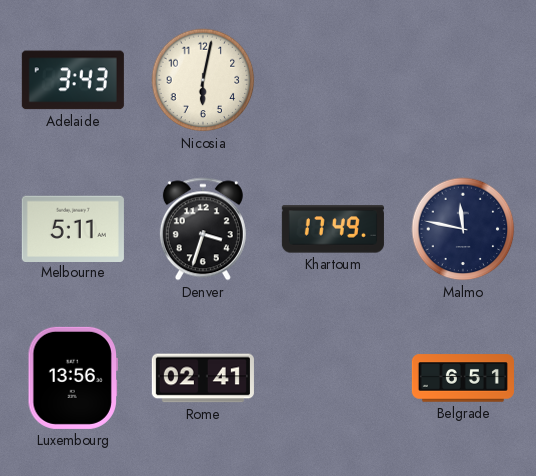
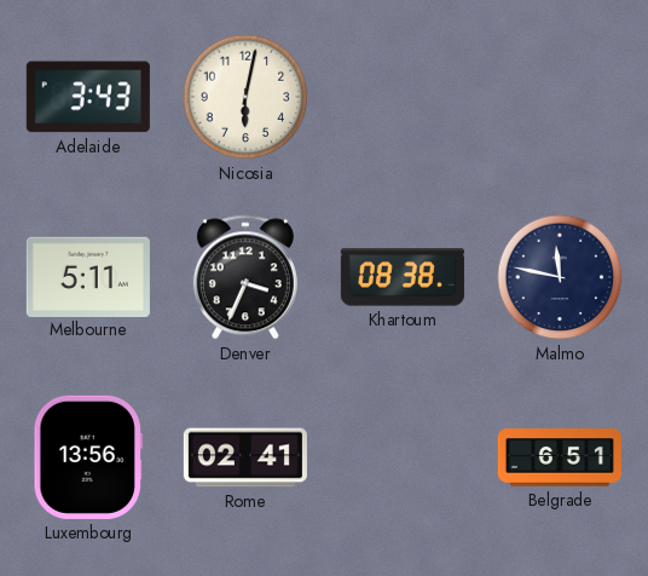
Denver: 3:33 -> 3:34
Khartoum: 17:49 -> 08:38
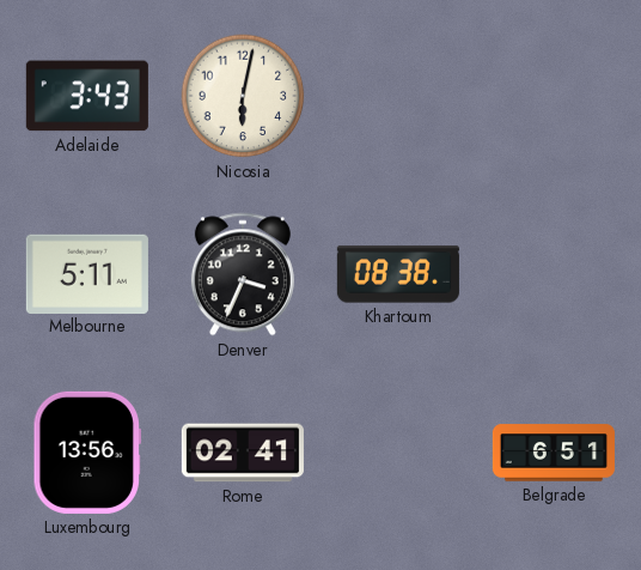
Malmo: 11:47 -> none
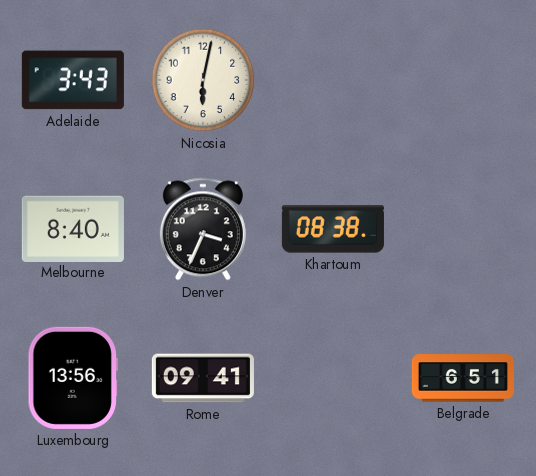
Melbourne: 5:11 -> 8:40
Rome: 02:41 -> 09:41
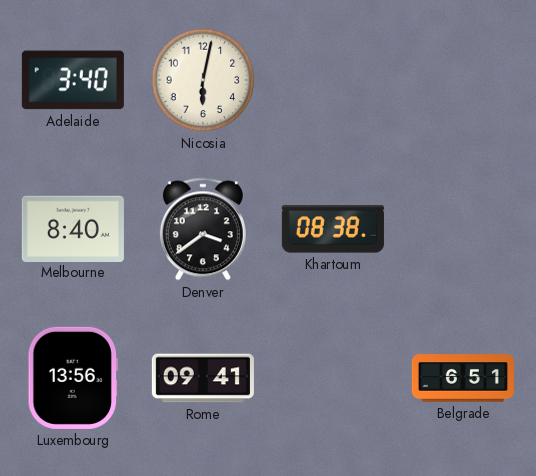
Adelaide: 3:43 -> 3:40
Denver: 3:34 -> 3:39
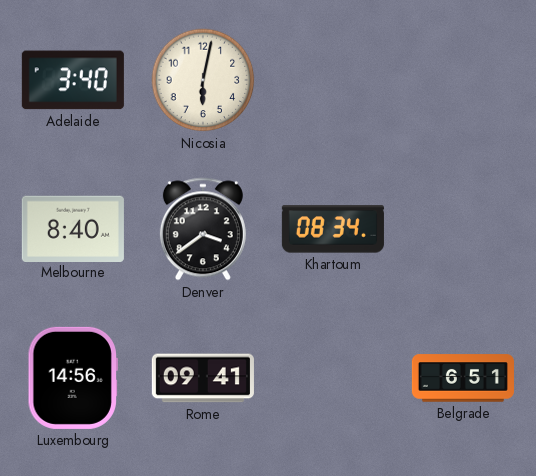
Khartoum: 08:38 -> 08:34
Luxembourg: 13:56 -> 14:56
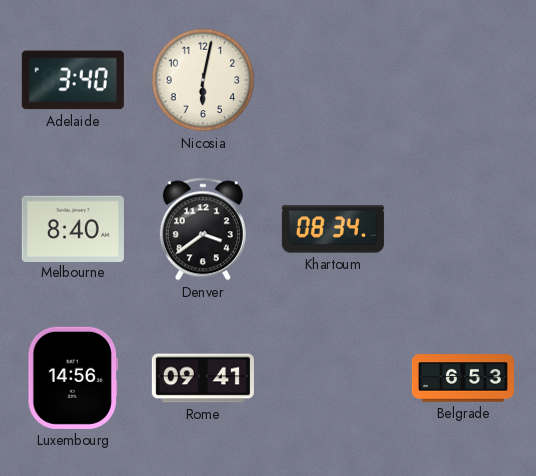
Belgrade: 6:51 -> 6:53
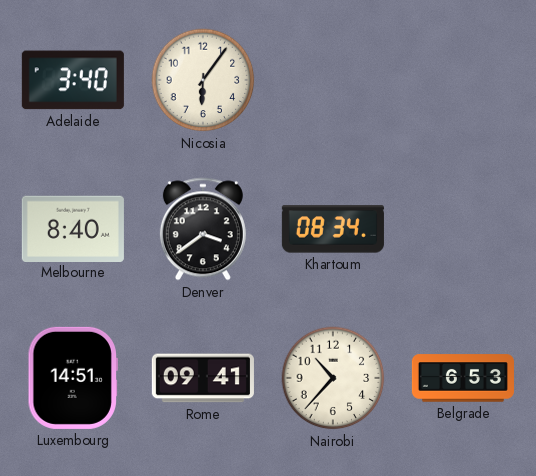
Nicosia: 6:02 -> 6:06
Luxembourg: 14:56 -> 14:51
Nairobi: none -> 10:37
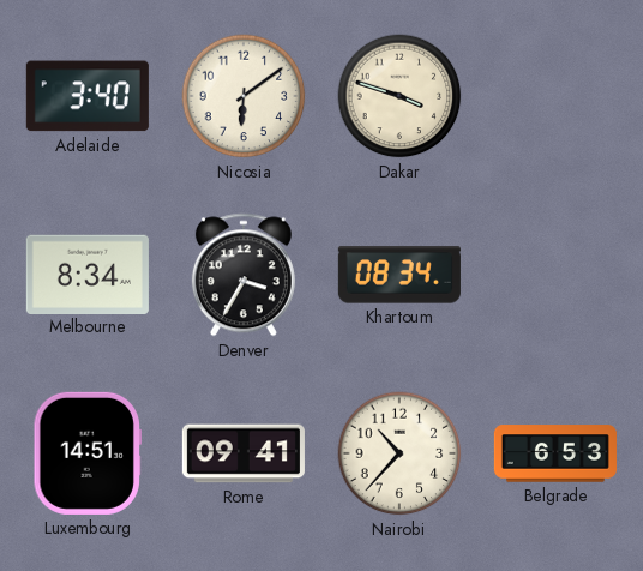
Nicosia: 6:06 -> 6:09
Dakar: none -> 3:48
Melbourne: 8:40 -> 8:34
Denver: 3:39 -> 3:35
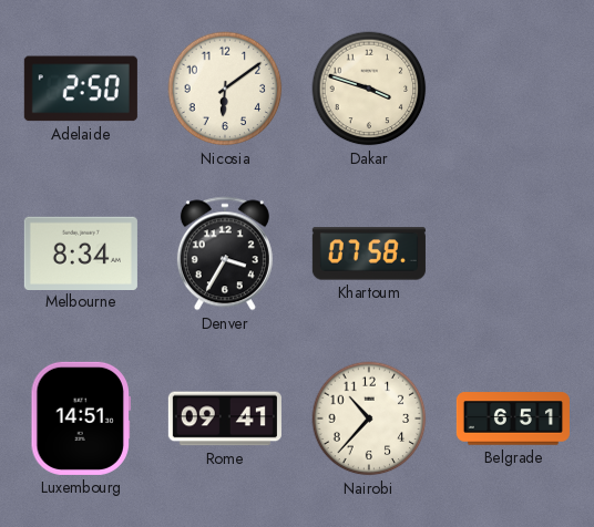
Adelaide: 3:40 -> 2:50
Khartoum: 08:34 -> 07:58
Belgrade: 6:53 -> 6:51
